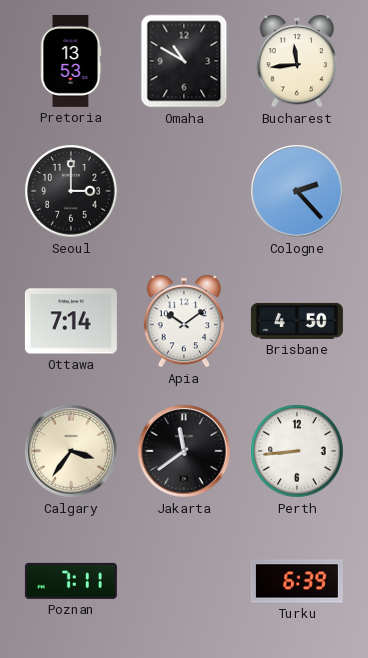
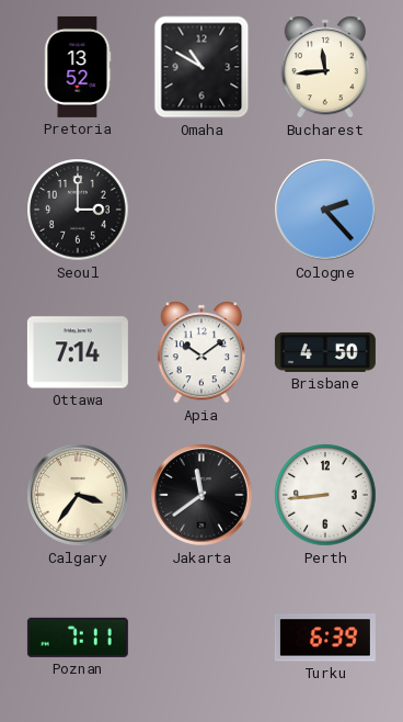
Pretoria: 13:53 -> 13:52
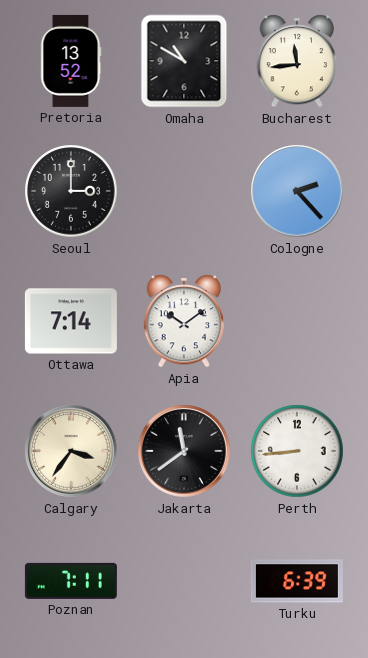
Brisbane: 4:50 -> none
